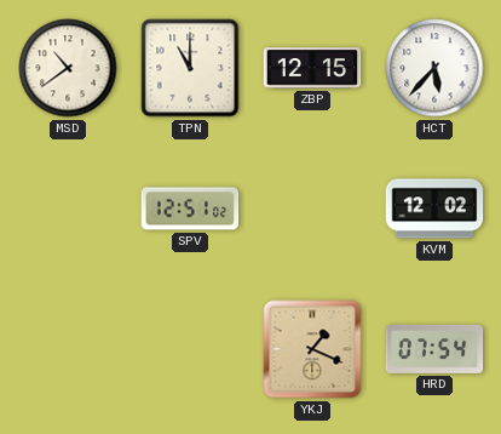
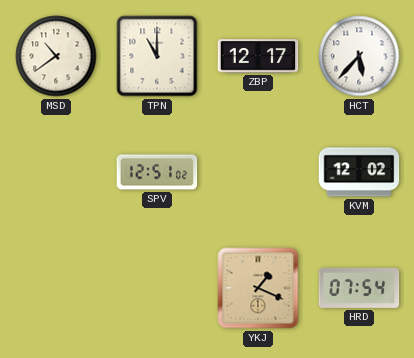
ZBP: 12:15 -> 12:17
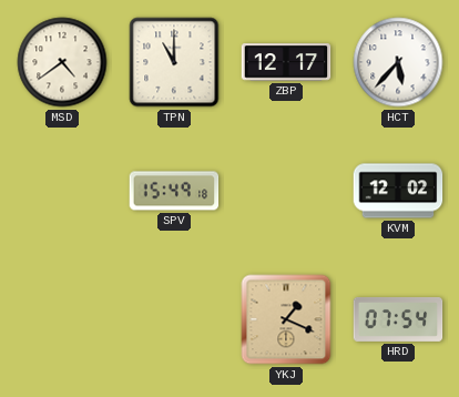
MSD: 10:39 -> 4:39
SPV: 12:51 -> 15:49
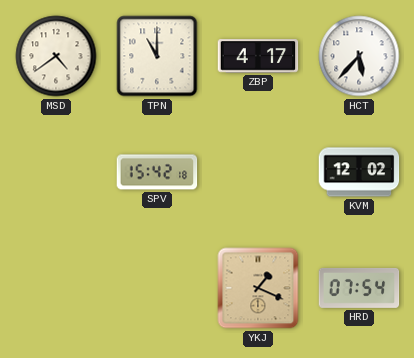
ZBP: 12:17 -> 4:17
SPV: 15:49 -> 15:42
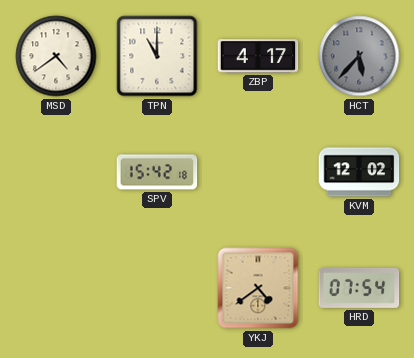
HCT dial: white -> grey
YKJ: 1:19 -> 4:39
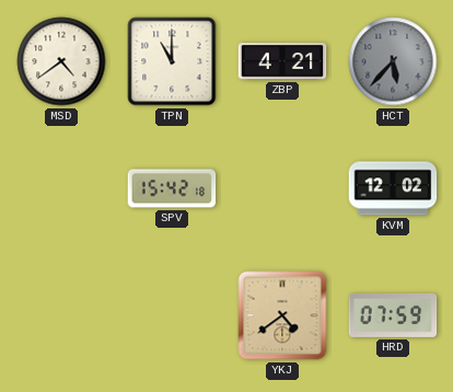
ZBP: 4:17 -> 4:21
HRD: 07:54 -> 07:59
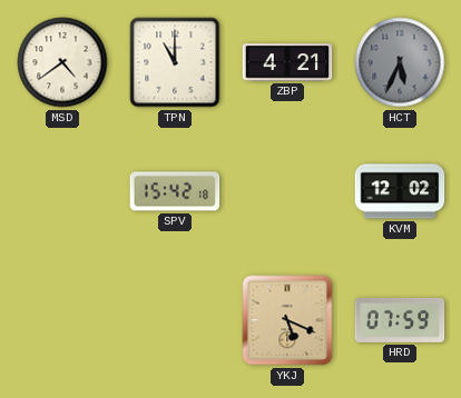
HCT: 5:37 -> 5:34
YKJ: 4:39 -> 5:19
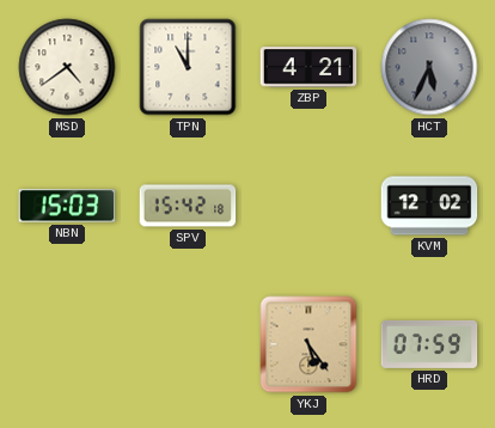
NBN: none -> 15:03
YKJ: 5:19 -> 5:24
